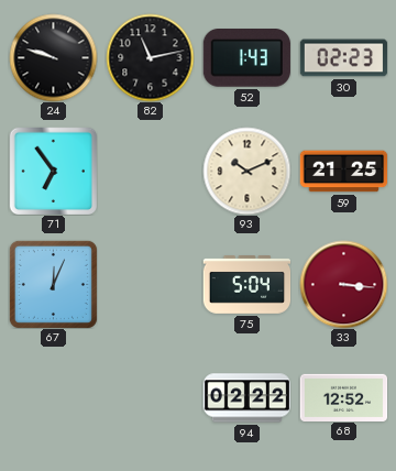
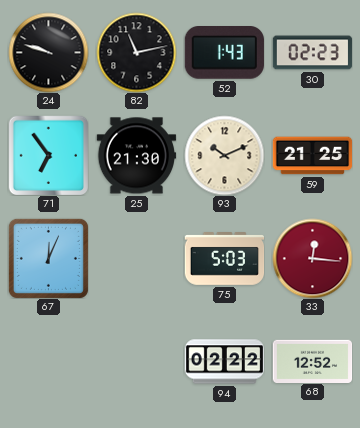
25: none -> 21:30
75: 5:04 -> 5:03
33: 3:16 -> 12:16
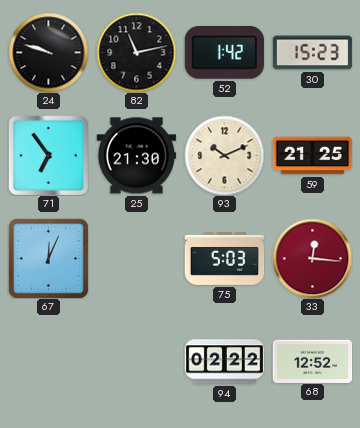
52: 1:43 -> 1:42
30: 02:23 -> 15:23
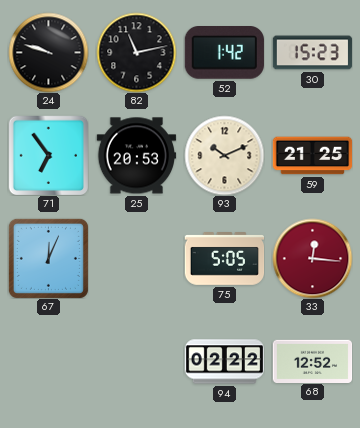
25: 21:30 -> 20:53
75: 5:03 -> 5:05
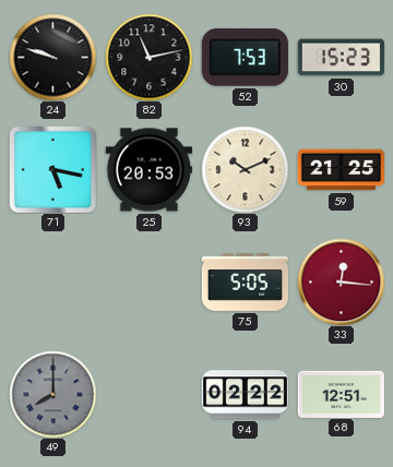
52: 1:42 -> 7:53
71: 6:54 -> 5:17
67: 12:04 -> none
49: none -> 8:00
68: 12:52 -> 12:51
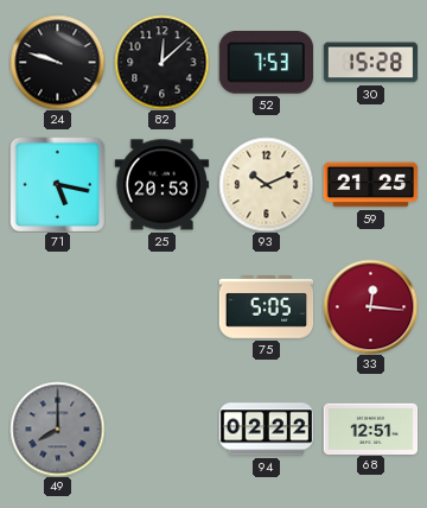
82: 11:13 -> 12:08
30: 15:23 -> 15:28
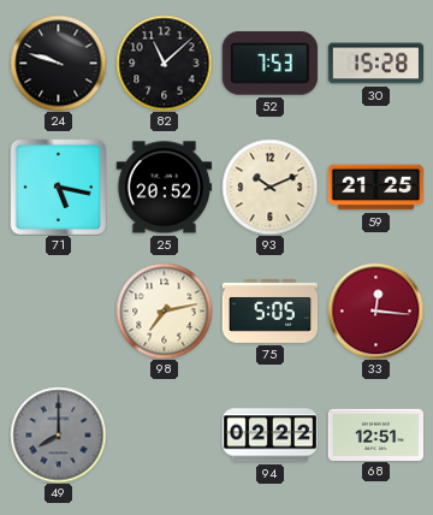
82: 12:08 -> 11:08
25: 20:53 -> 20:52
98: none -> 7:13
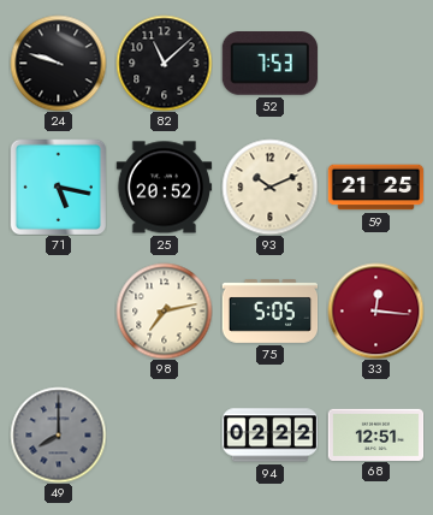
30: 15:28 -> none
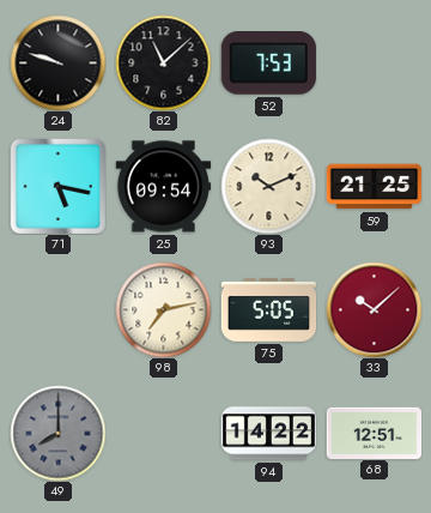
25: 20:52 -> 09:54
33: 12:16 -> 10:08
94: 02:22 -> 14:22
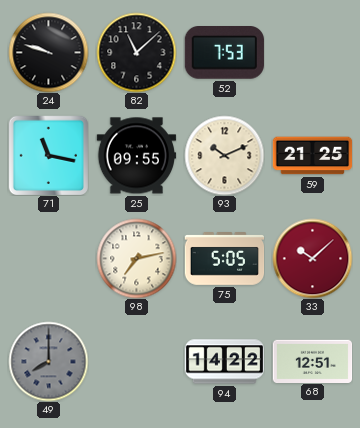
71: 5:17 -> 11:17
25: 09:54 -> 09:55
